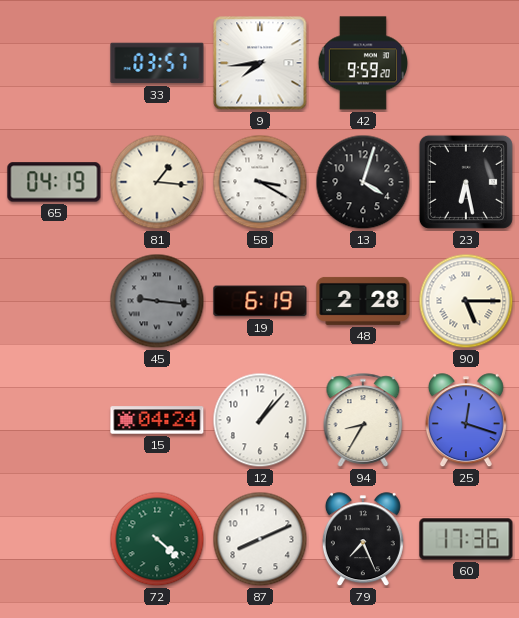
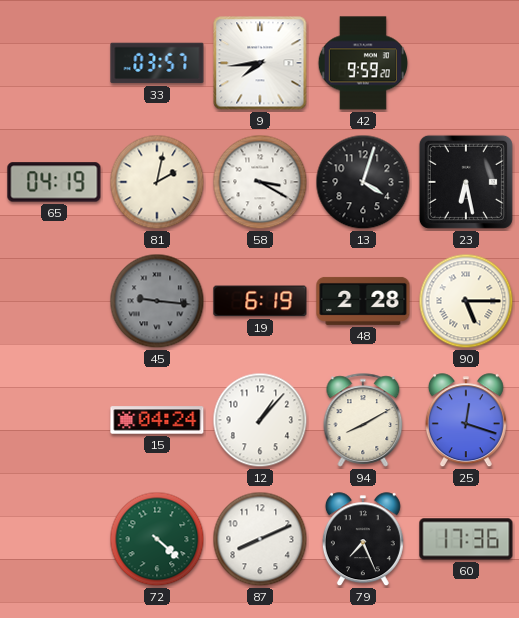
81: 1:16 -> 2:02
94: 8:35 -> 8:10
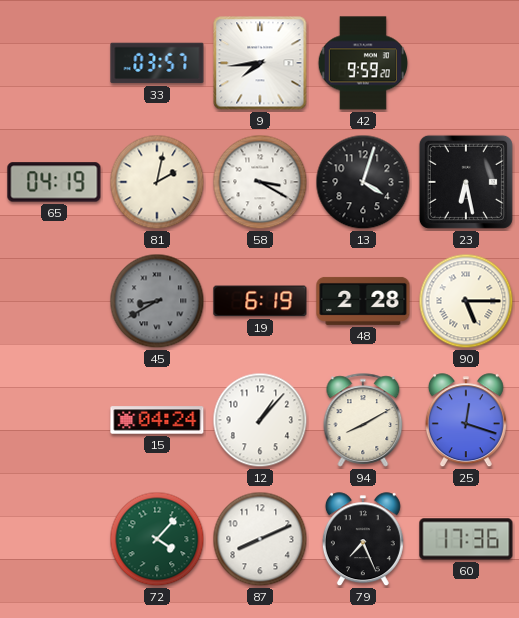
45: 9:16 -> 8:40
72: 4:22 -> 4:07
